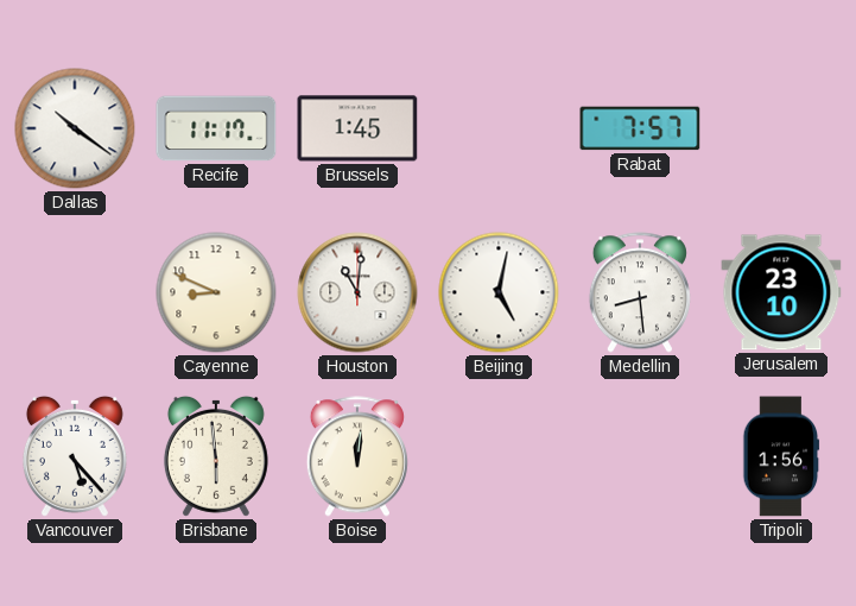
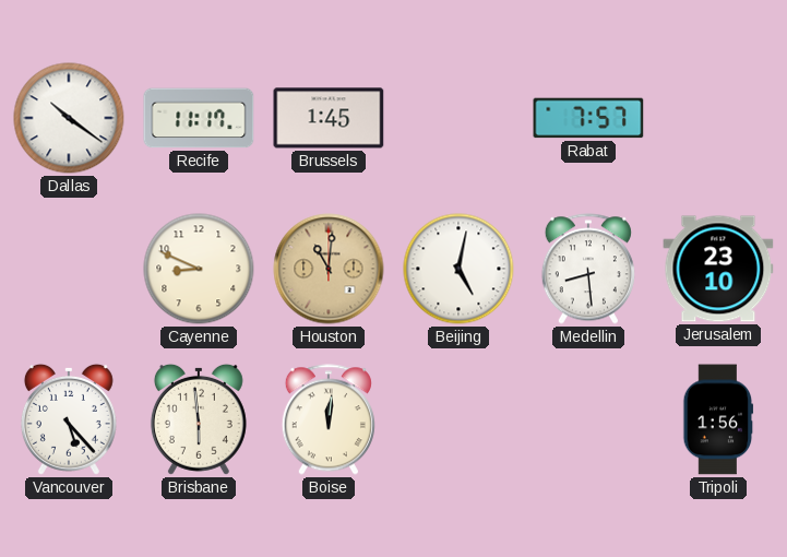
Houston dial: white -> champagne
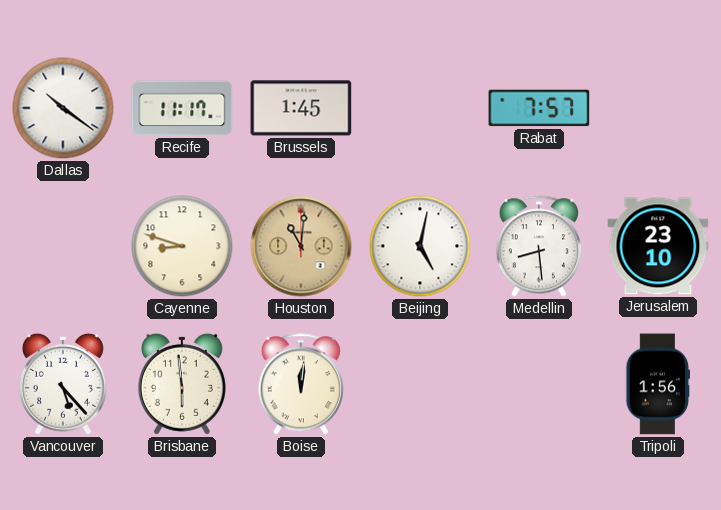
Cayenne: 8:49 -> 8:48
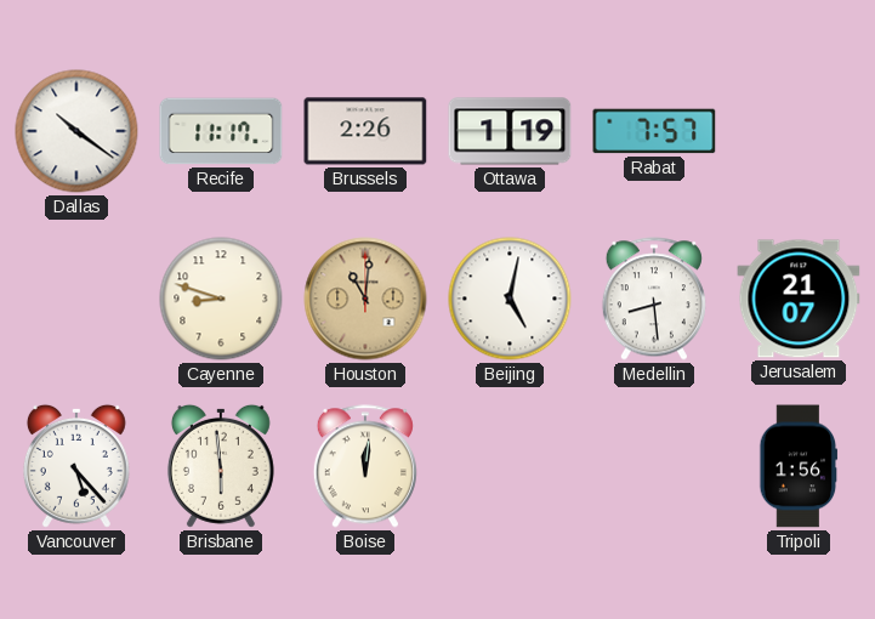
Brussels: 1:45 -> 2:26
Ottawa: none -> 1:19
Jerusalem: 23:10 -> 21:07
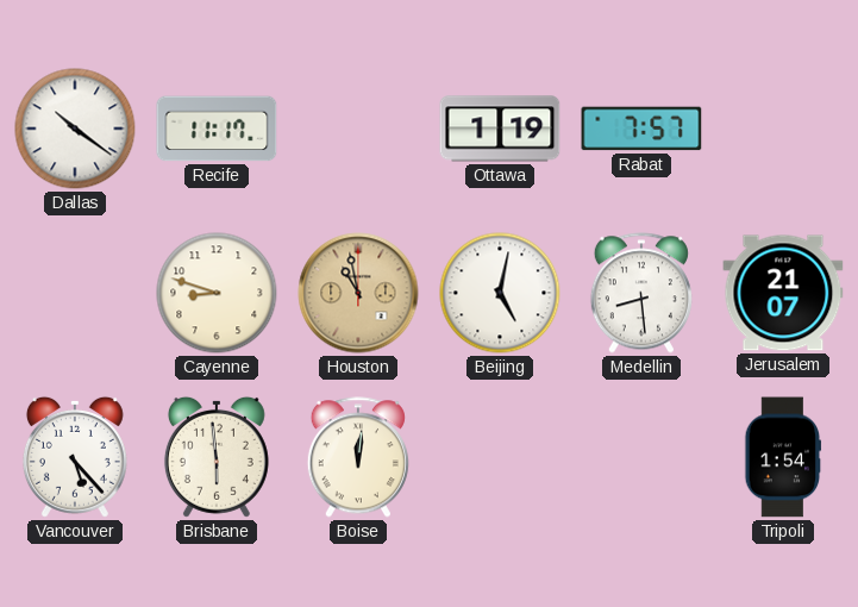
Brussels: 2:26 -> none
Houston: 11:01 -> 10:58
Tripoli: 1:56 -> 1:54
